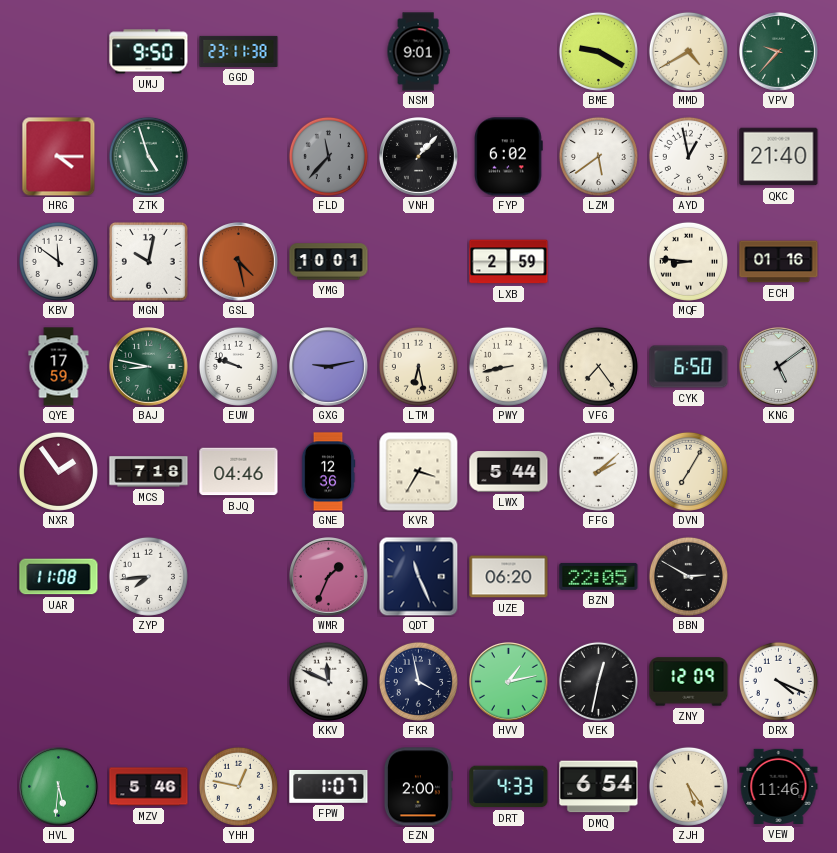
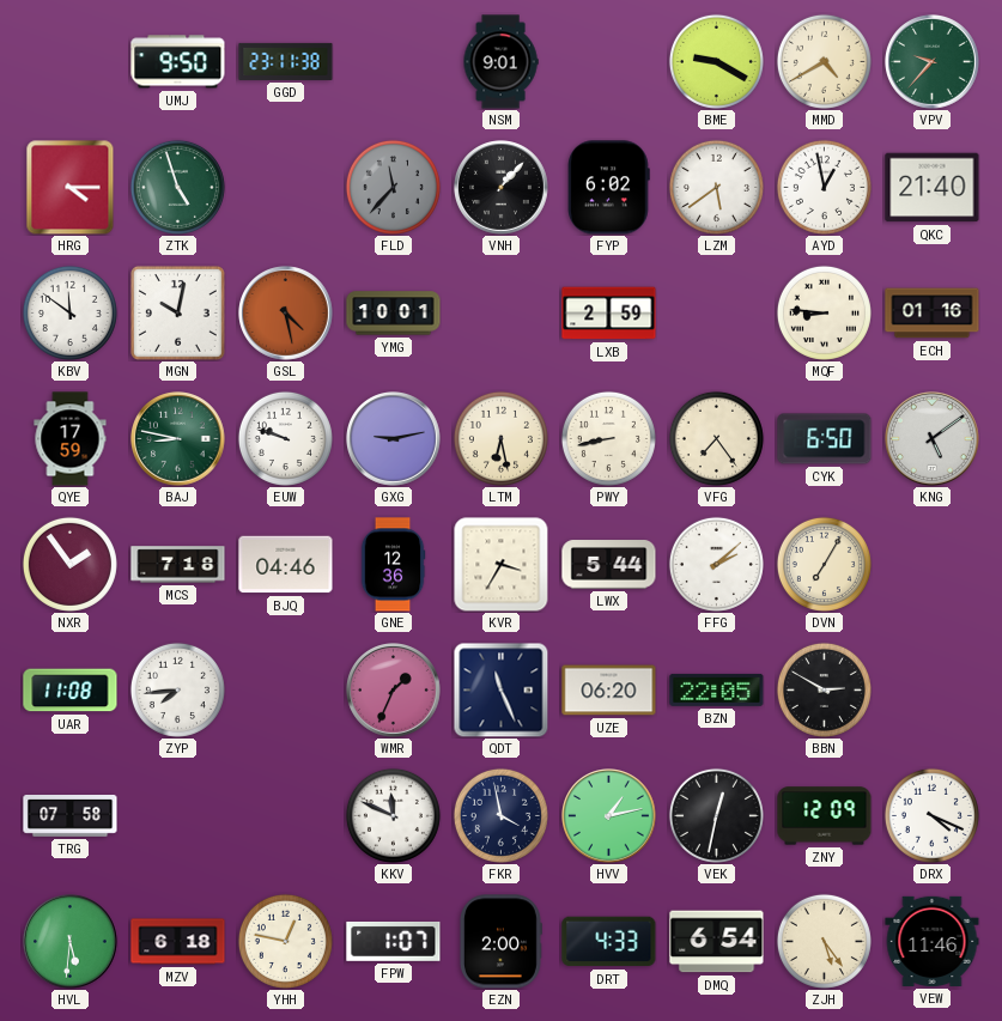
TRG: none -> 07:58
MZV: 5:46 -> 6:18
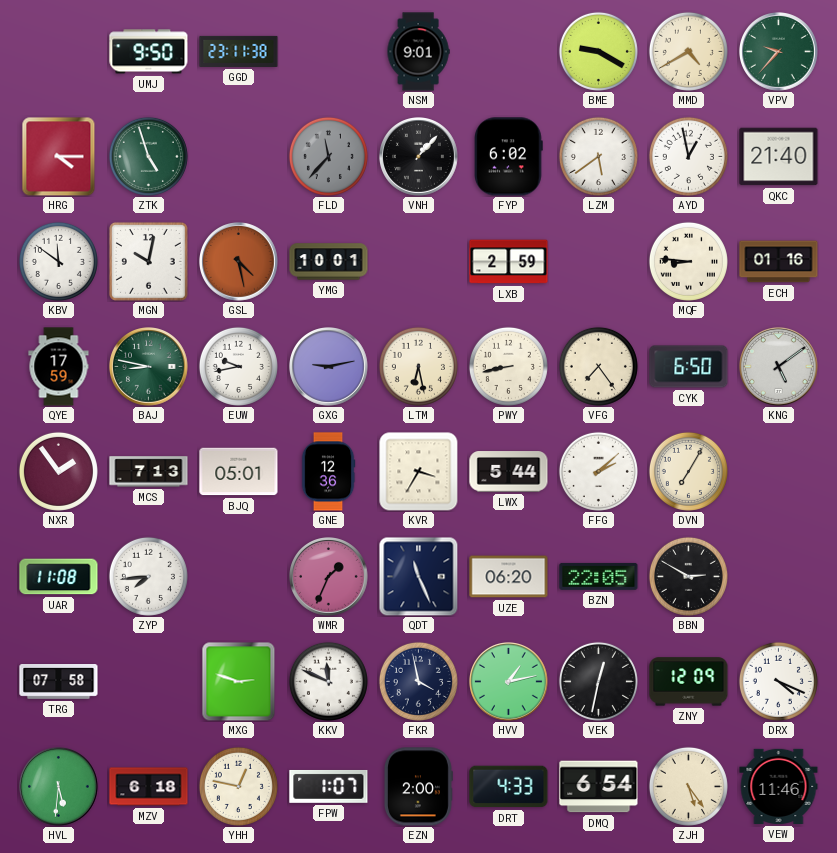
EUW: 9:48 -> 9:43
MCS: 7:18 -> 7:13
BJQ: 04:46 -> 05:01
MXG: none -> 2:48
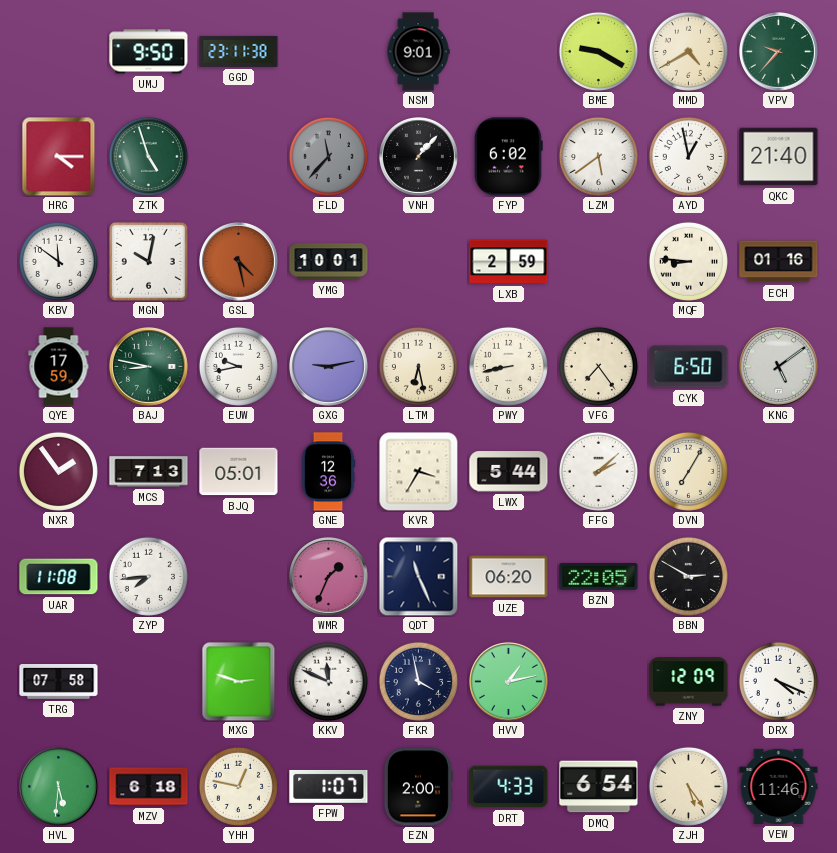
VEK: 12:32 -> none
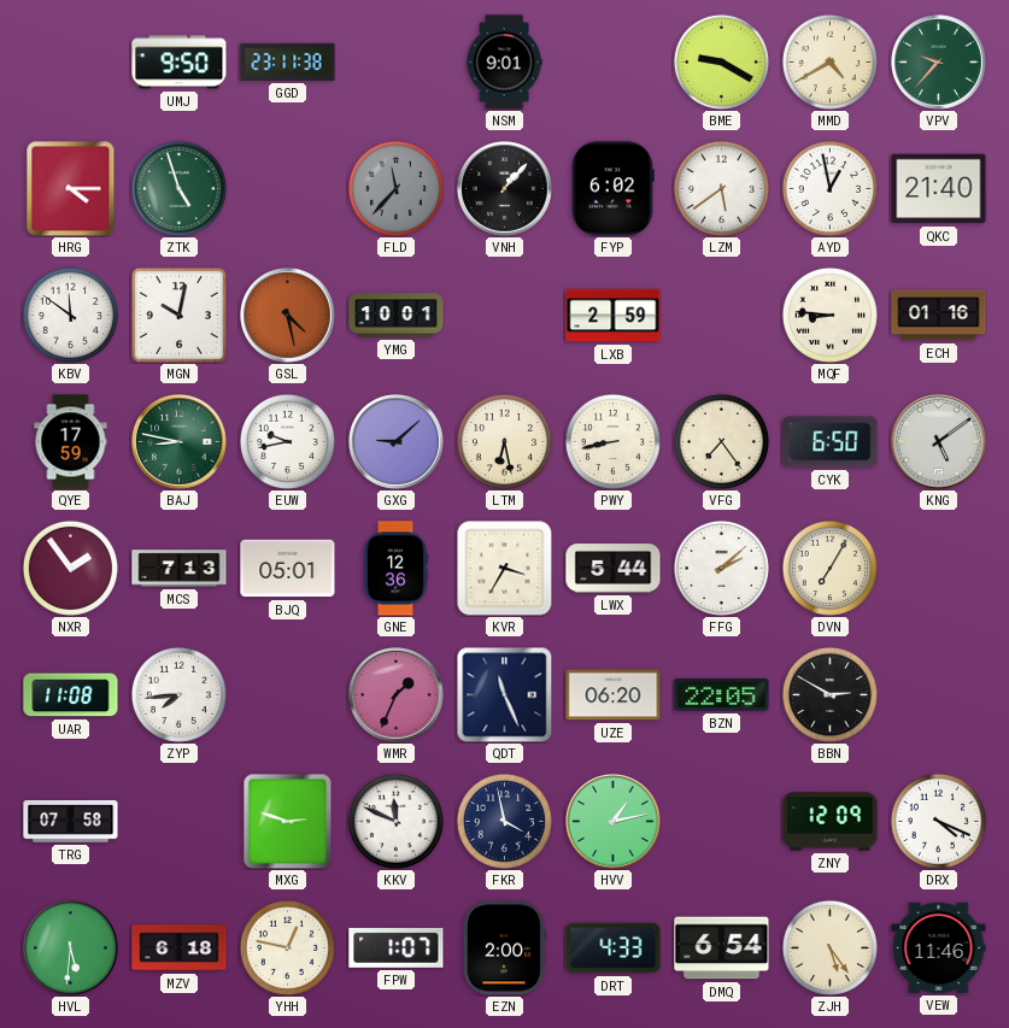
GXG: 9:13 -> 9:08
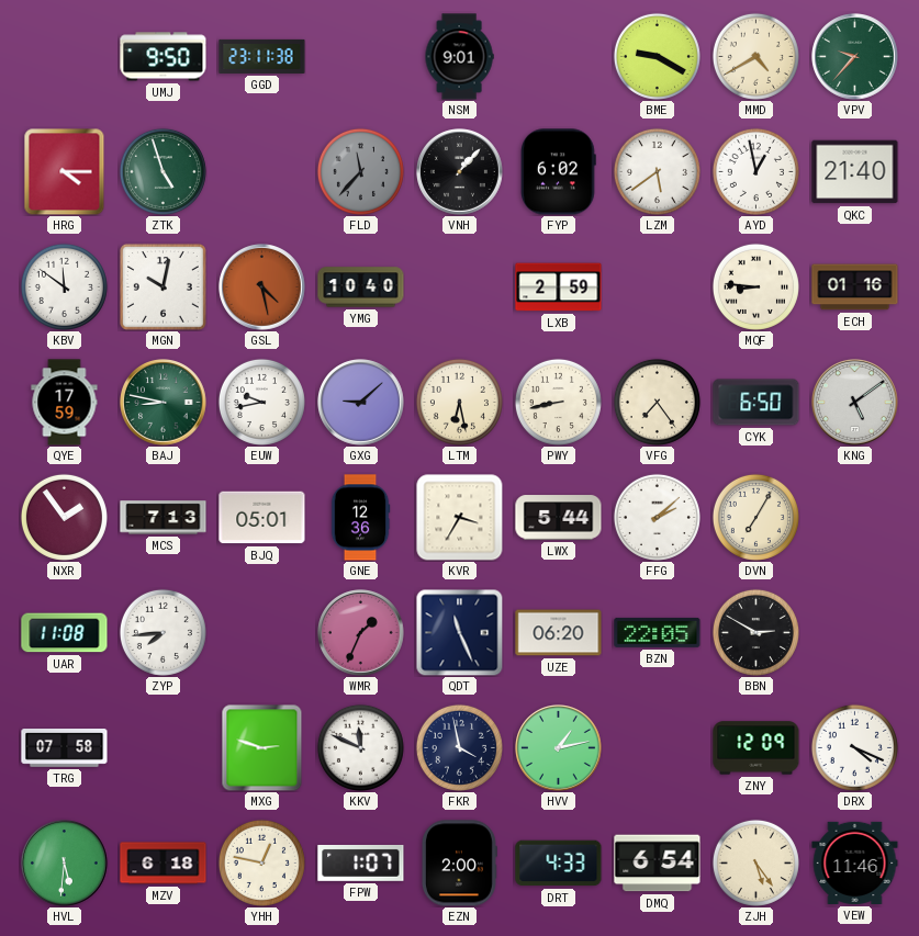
YMG: 10:01 -> 10:40
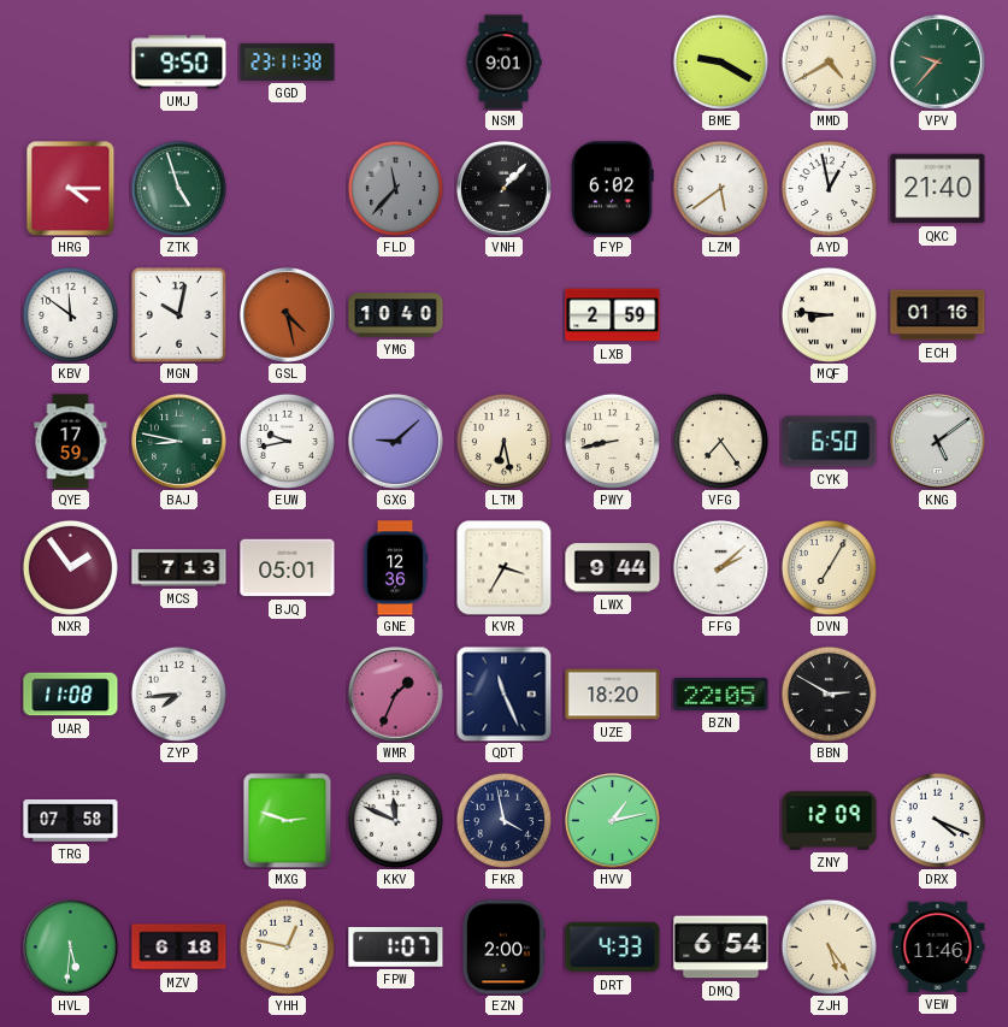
LWX: 5:44 -> 9:44
UZE: 06:20 -> 18:20
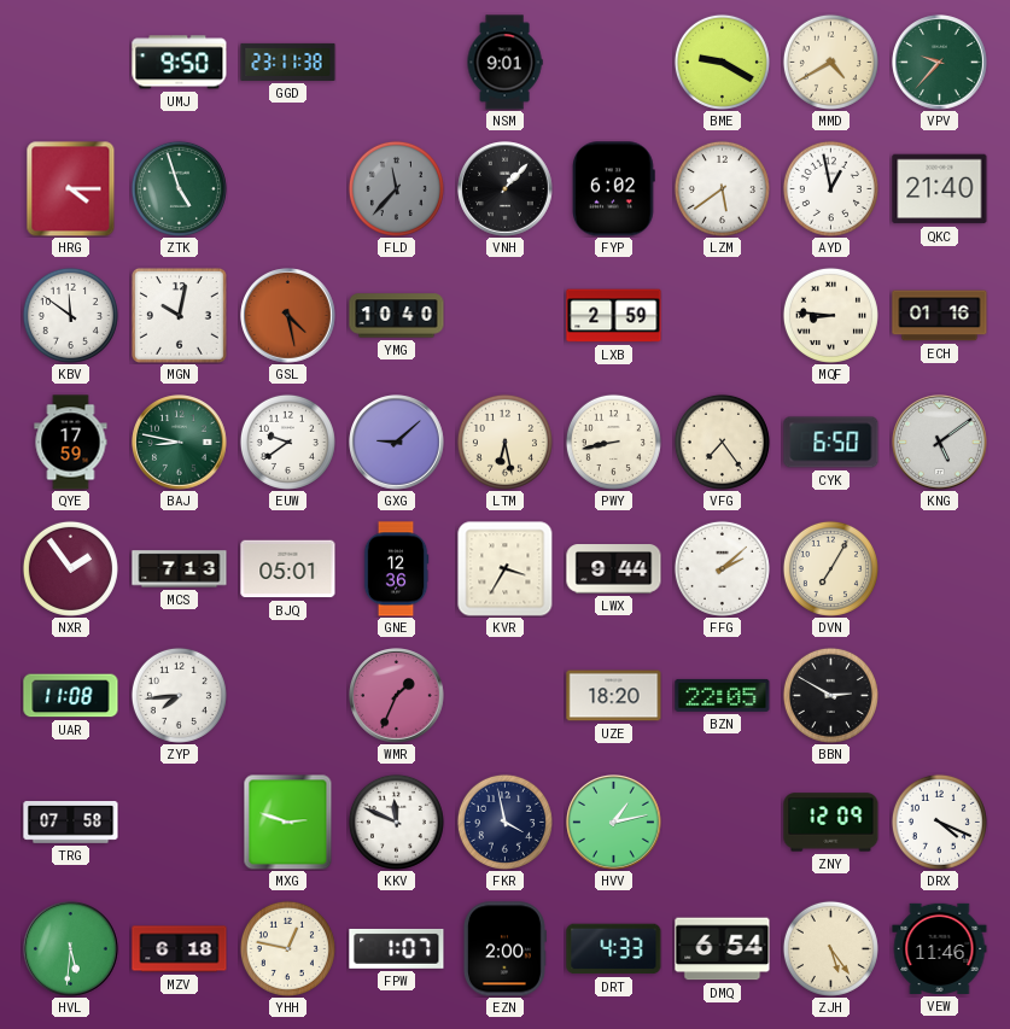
EUW: 9:43 -> 9:39
QDT: 11:26 -> none
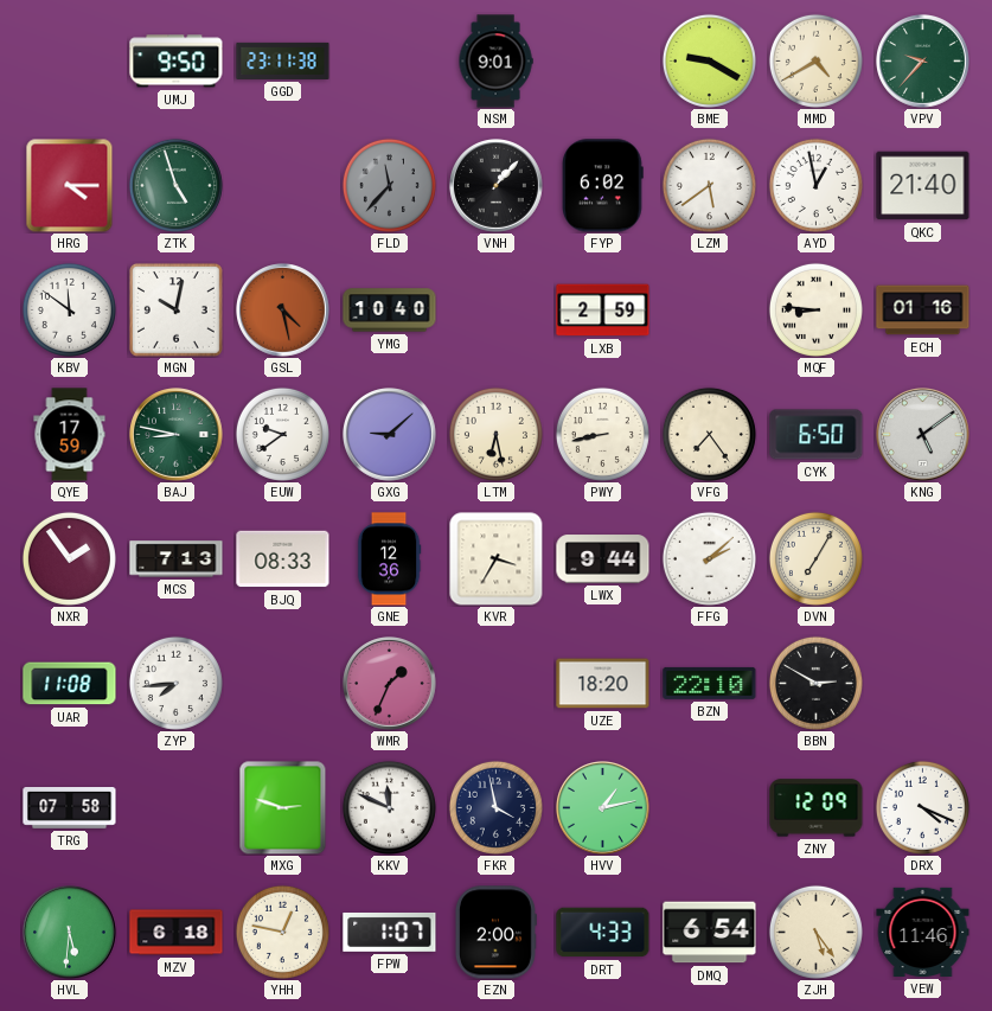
BJQ: 05:01 -> 08:33
BZN: 22:05 -> 22:10
